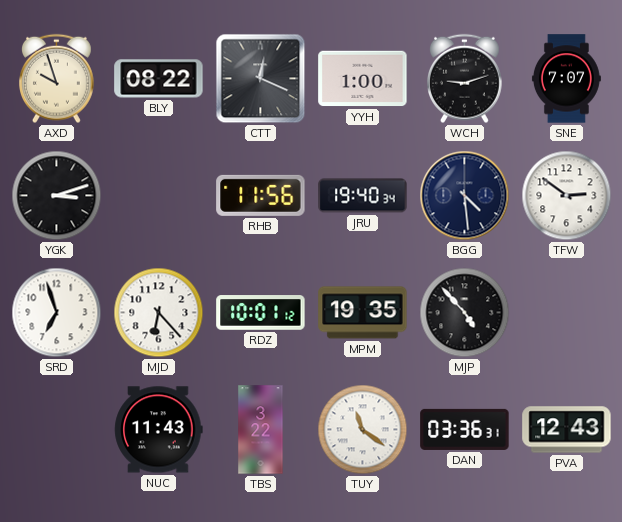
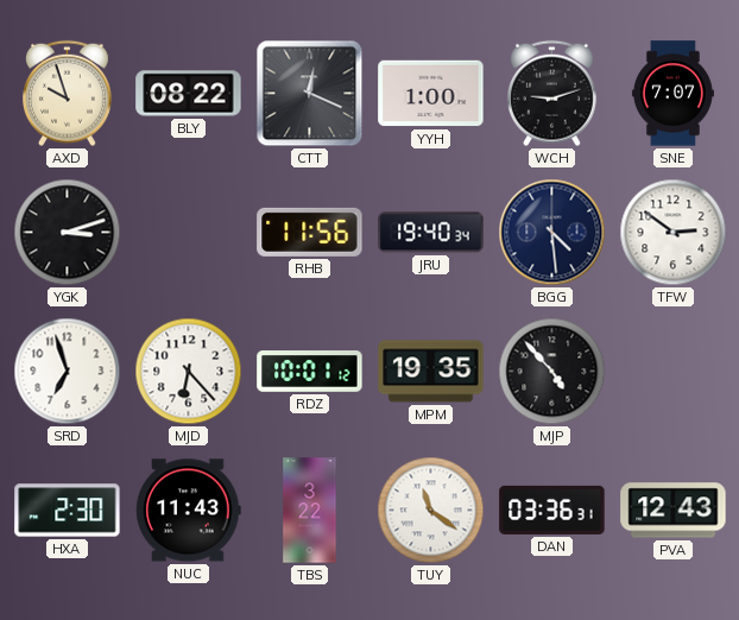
HXA: none -> 2:30
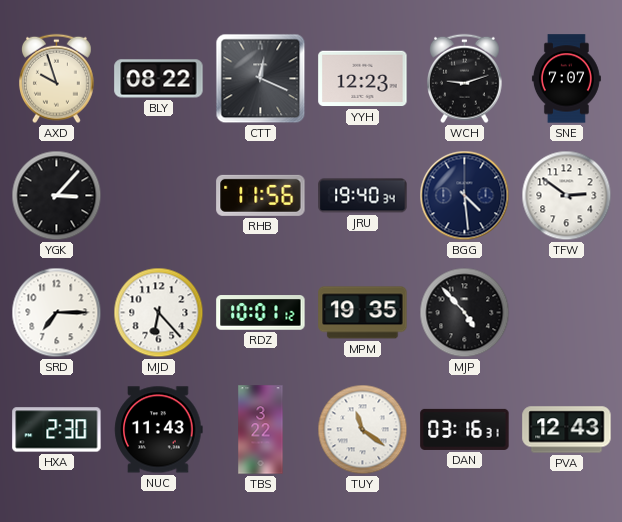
YYH: 1:00 -> 12:23
YGK: 3:12 -> 3:07
SRD: 6:57 -> 7:15
DAN: 03:36 -> 03:16
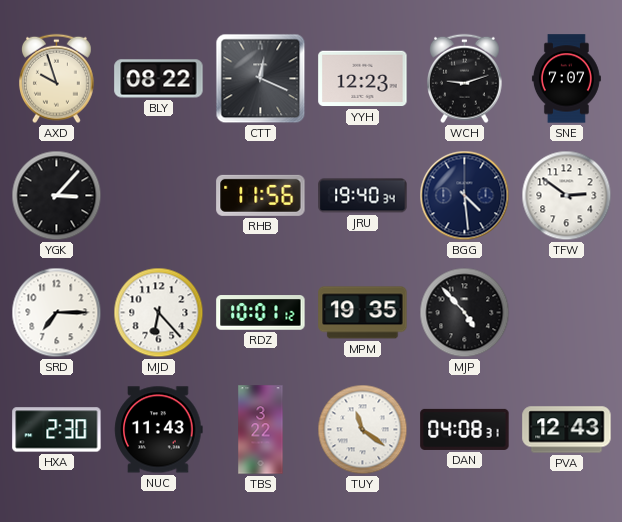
DAN: 03:16 -> 04:08
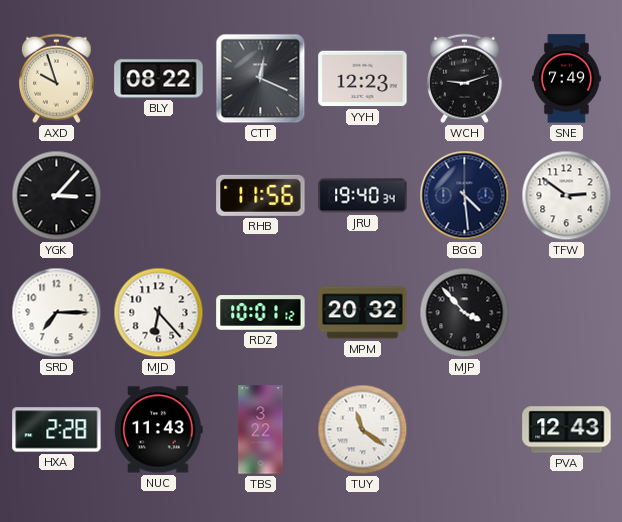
SNE: 7:07 -> 7:49
MPM: 19:35 -> 20:32
MJP: 4:53 -> 3:53
HXA: 2:30 -> 2:28
DAN: 04:08 -> none
